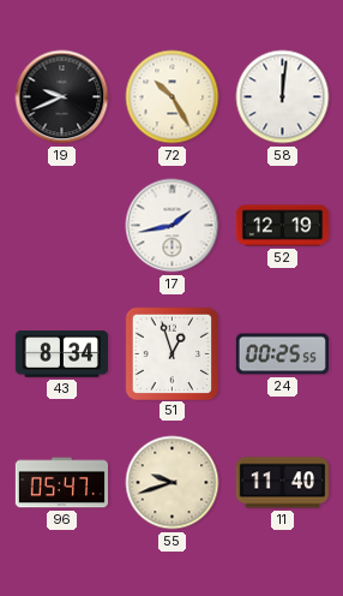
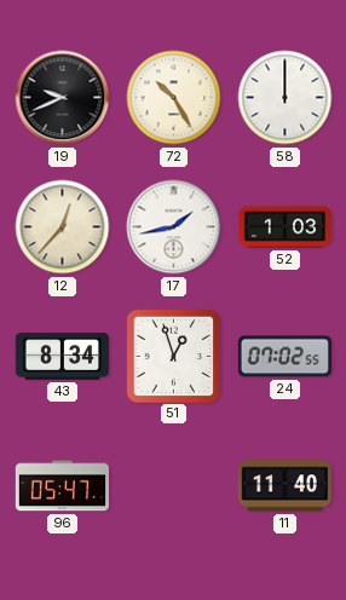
58: 12:01 -> 12:00
12: none -> 12:37
52: 12:19 -> 1:03
24: 00:25 -> 07:02
55: 9:42 -> none
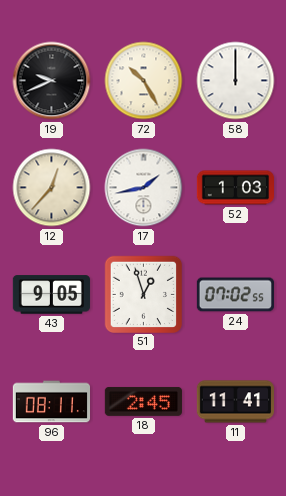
43: 8:34 -> 9:05
96: 05:47 -> 08:11
18: none -> 2:45
11: 11:40 -> 11:41
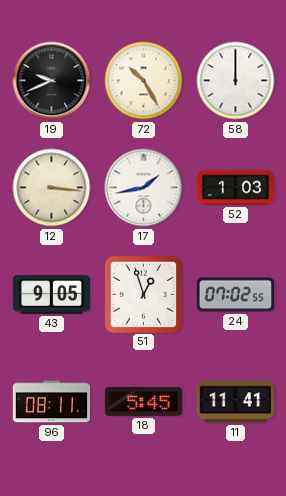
12: 12:37 -> 3:16
18: 2:45 -> 5:45
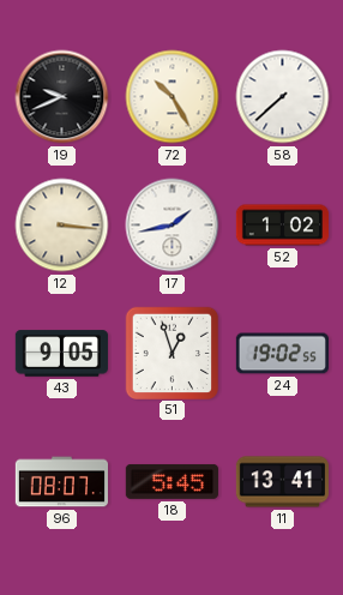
58: 12:00 -> 7:38
52: 1:03 -> 1:02
24: 07:02 -> 19:02
96: 08:11 -> 08:07
11: 11:41 -> 13:41
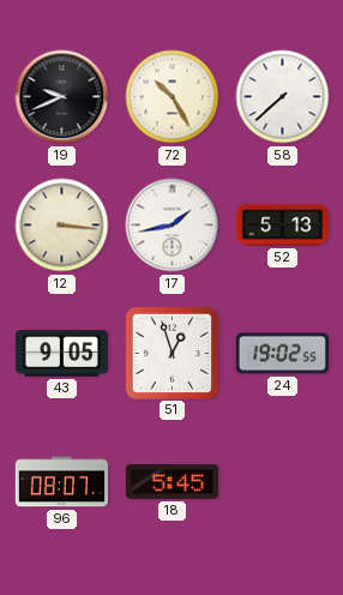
52: 1:02 -> 5:13
11: 13:41 -> none
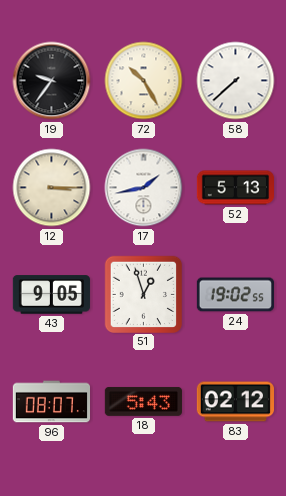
19: 9:41 -> 9:36
12: 3:16 -> 3:15
18: 5:45 -> 5:43
83: none -> 02:12
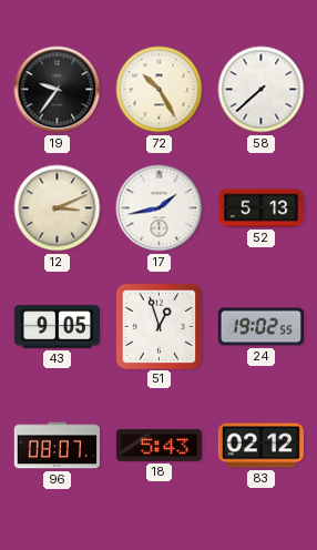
12: 3:15 -> 3:11
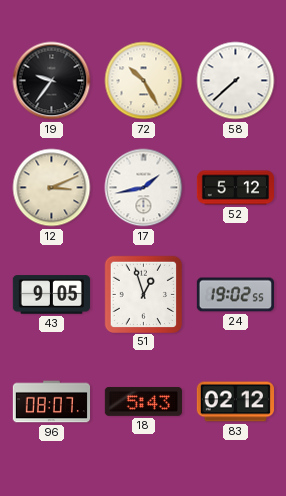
52: 5:13 -> 5:12
